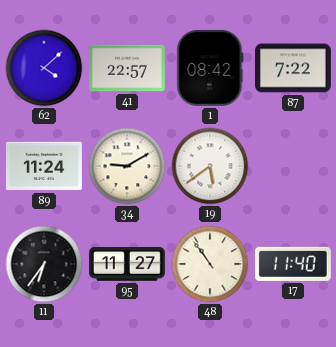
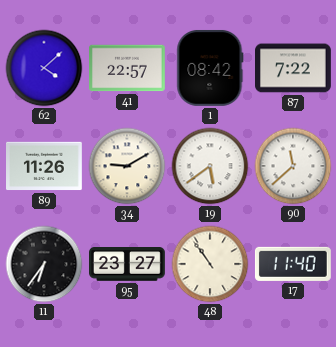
89: 11:24 -> 11:26
90: none -> 11:38
95: 11:27 -> 23:27
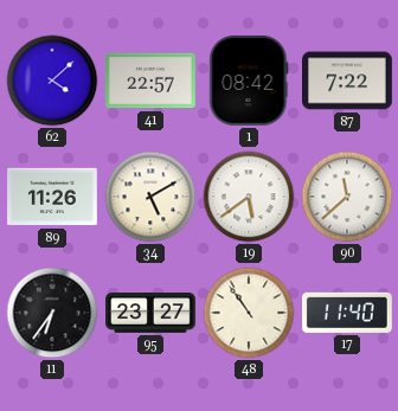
34: 9:10 -> 5:10
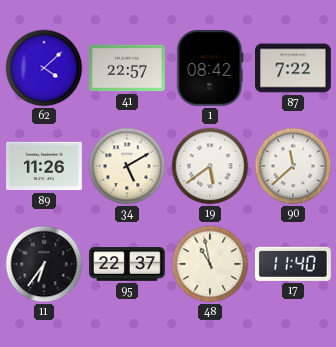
95: 23:27 -> 22:37
48: 10:54 -> 10:58
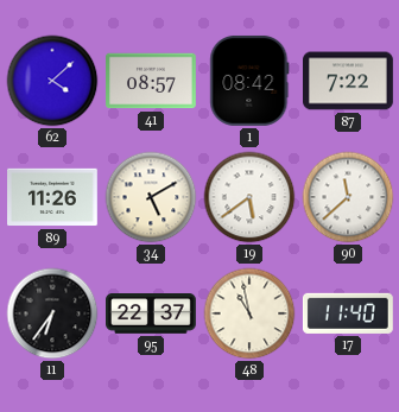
41: 22:57 -> 08:57
